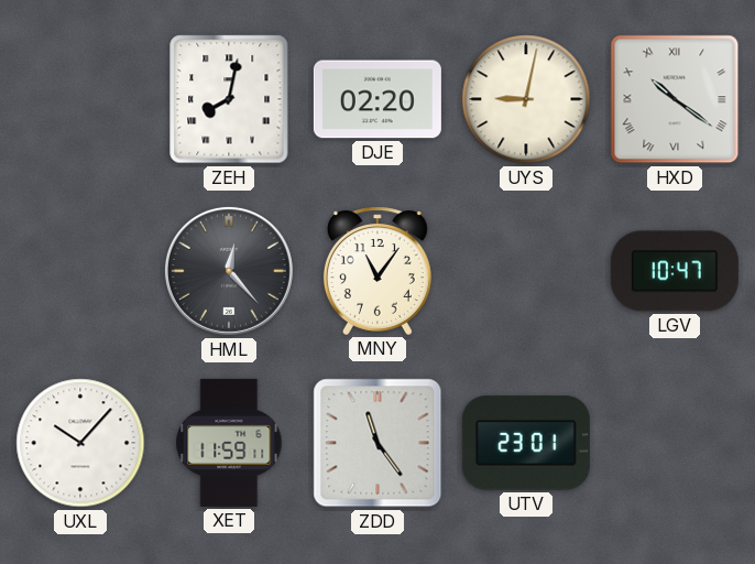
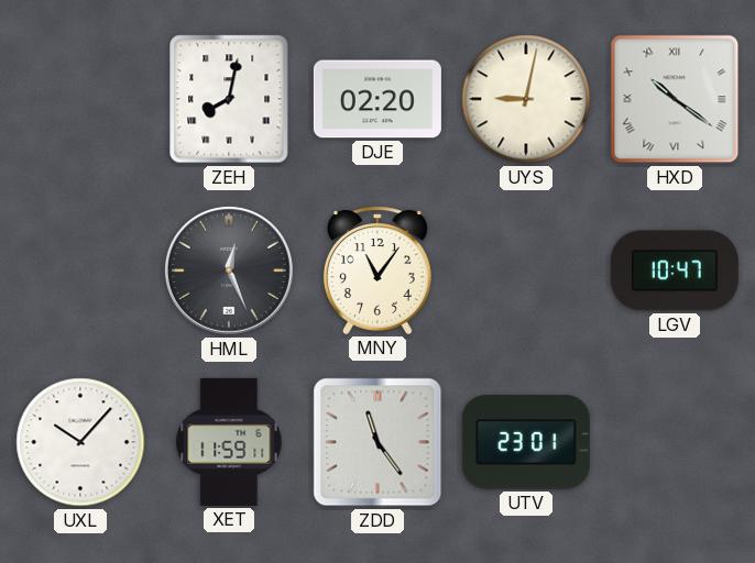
HML: 12:23 -> 12:26
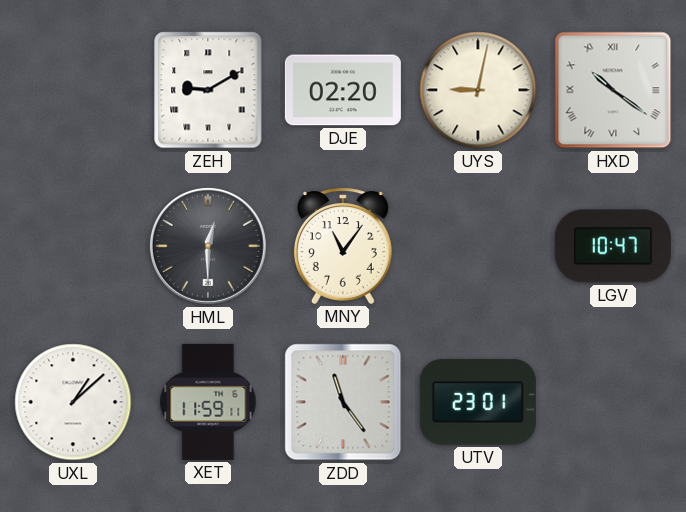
ZEH: 8:02 -> 9:10
HML: 12:26 -> 12:30
UXL: 10:07 -> 1:08
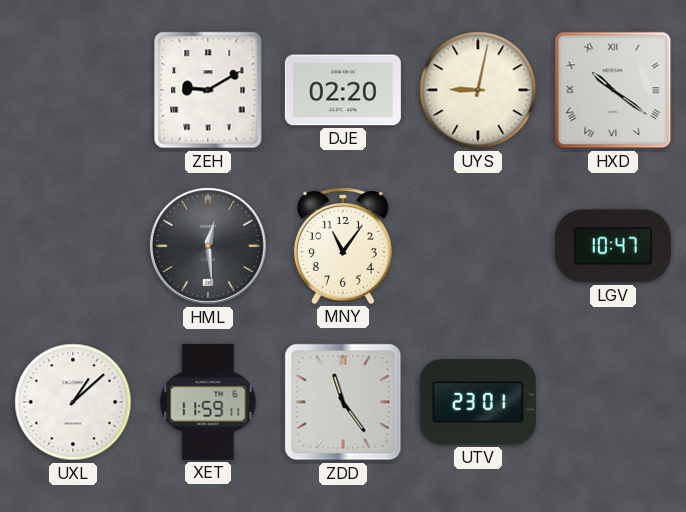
HML: 12:30 -> 12:29
